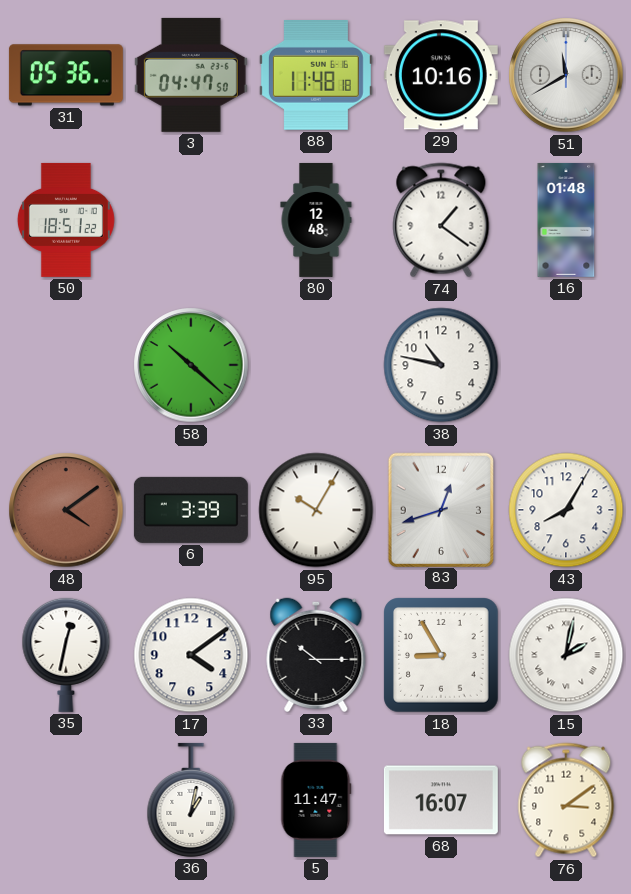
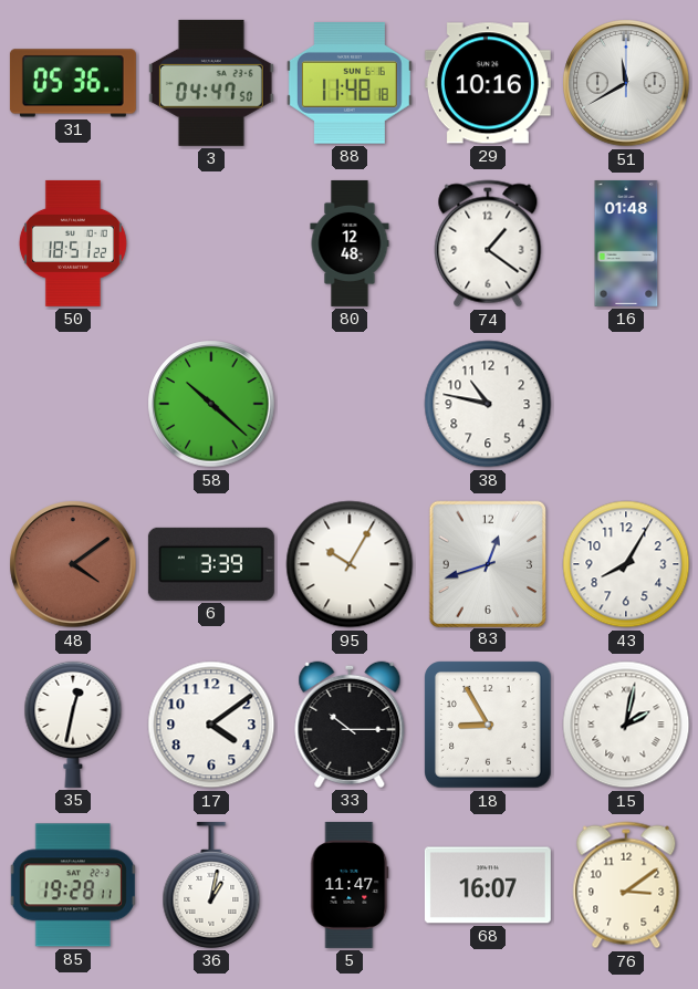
85: none -> 19:28
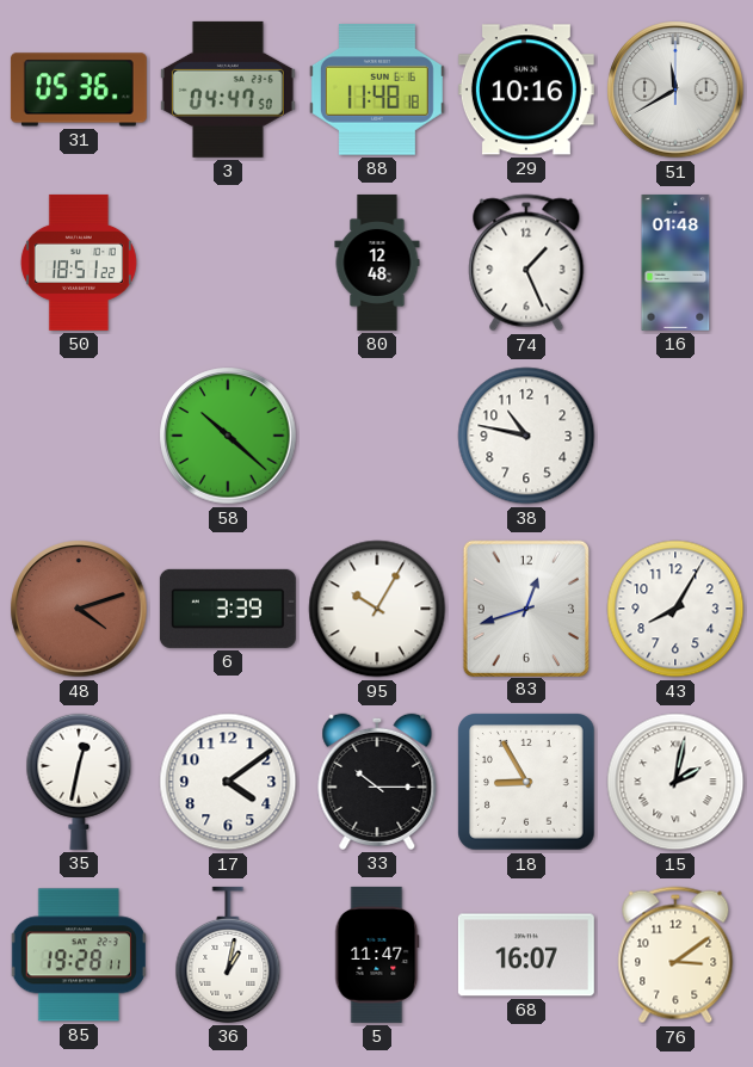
74: 1:21 -> 1:26
48: 4:09 -> 4:12
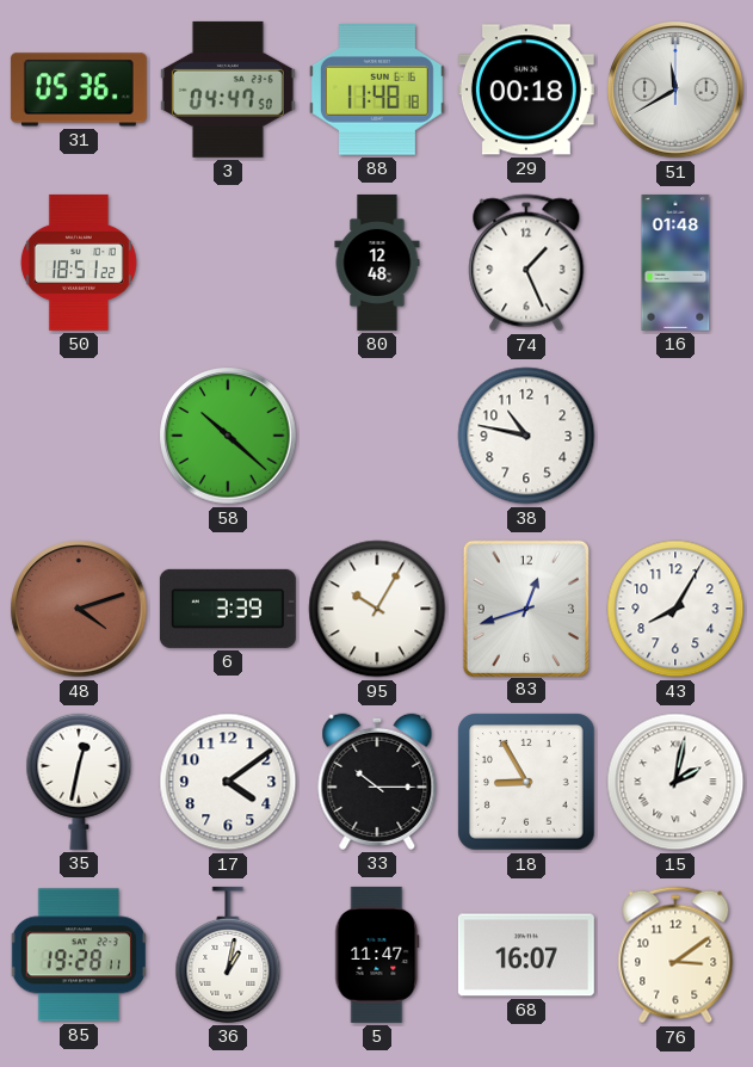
29: 10:16 -> 00:18
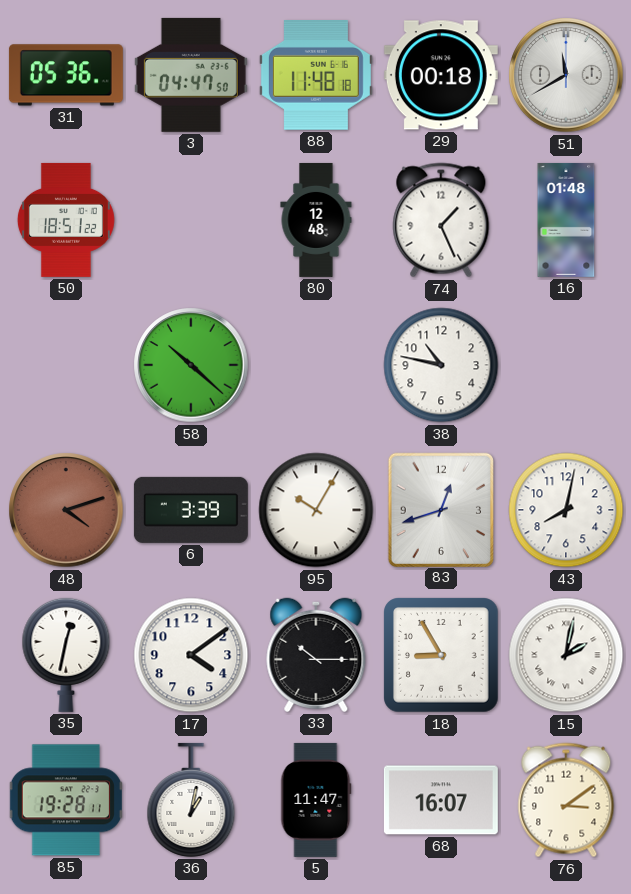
43: 8:05 -> 8:02
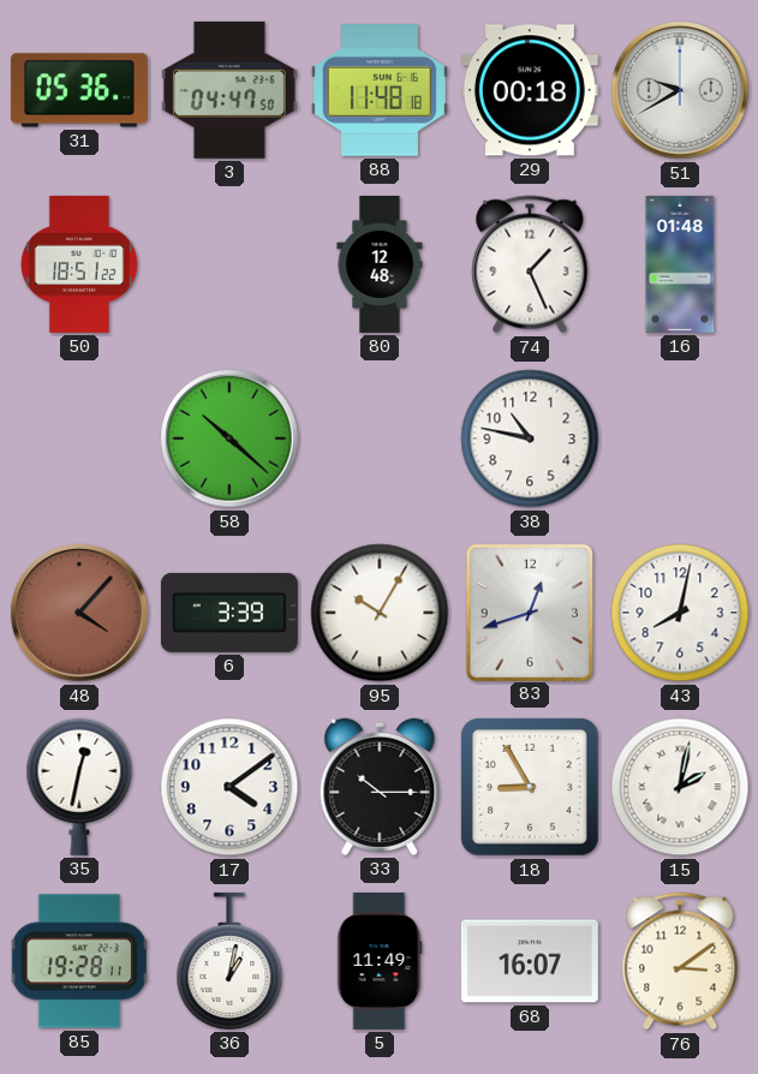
51: 11:40 -> 9:40
48: 4:12 -> 4:07
5: 11:47 -> 11:49
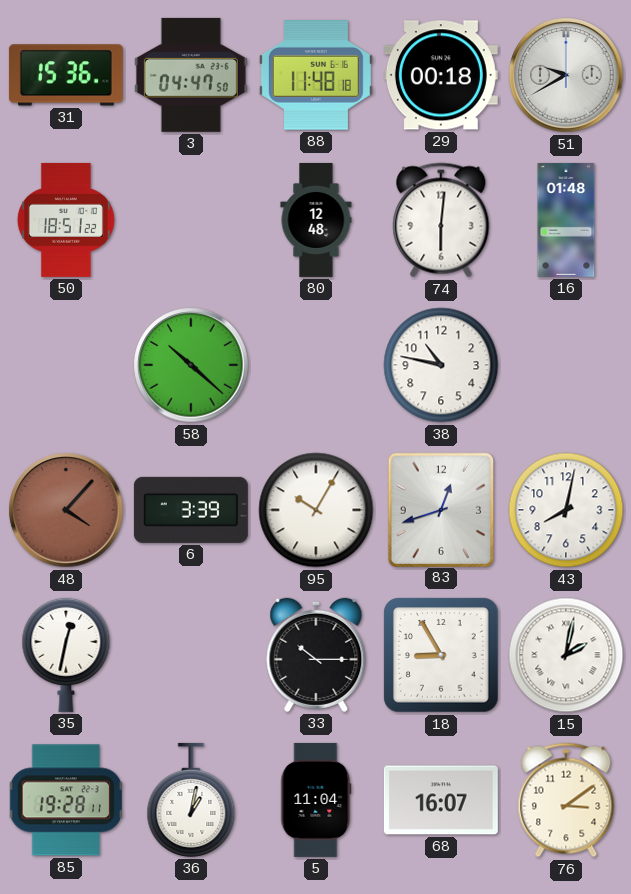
31: 05:36 -> 15:36
74: 1:26 -> 6:01
17: 4:09 -> none
5: 11:49 -> 11:04
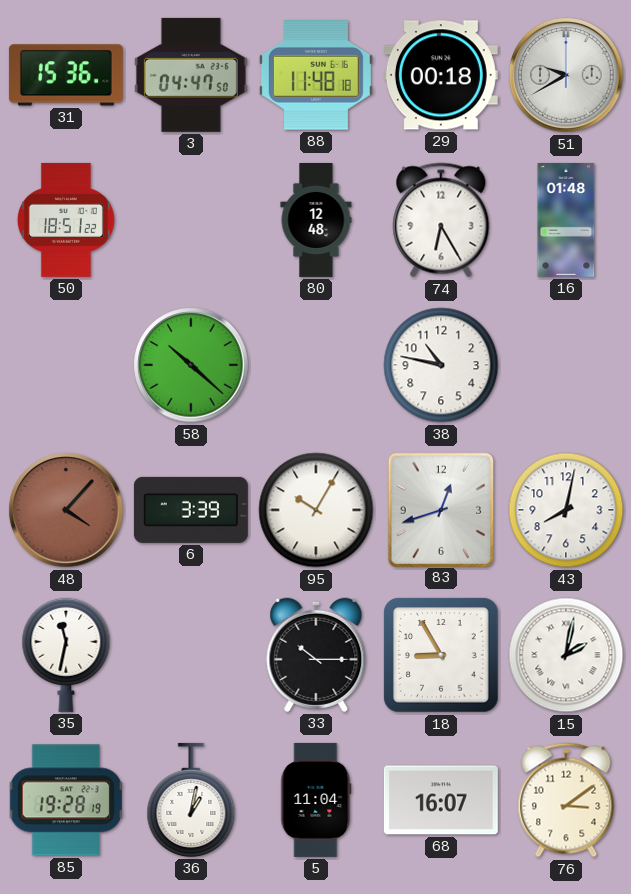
74: 6:01 -> 6:25
35: 12:32 -> 11:32
85: 19:28:11 -> 19:28:19
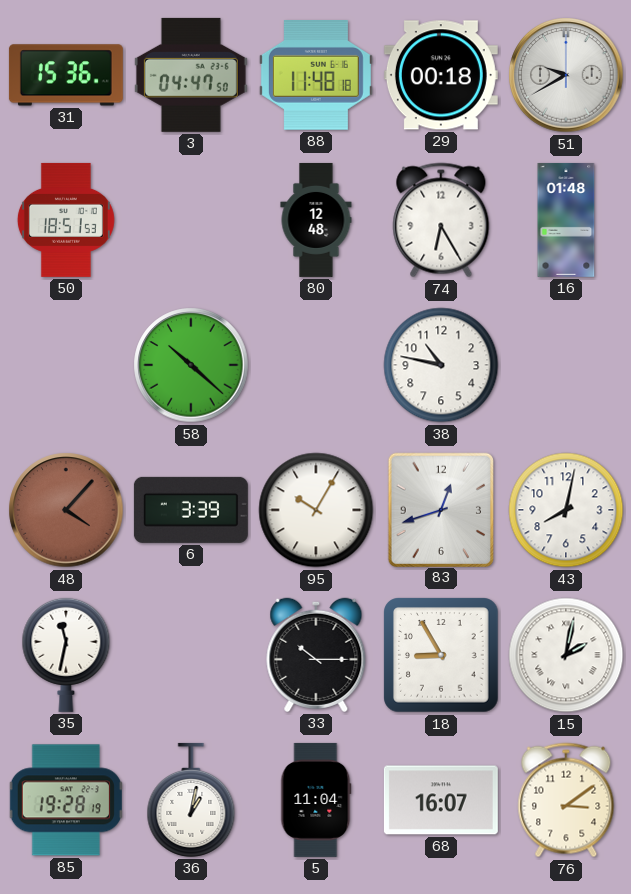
50: 18:51:22 -> 18:51:53
